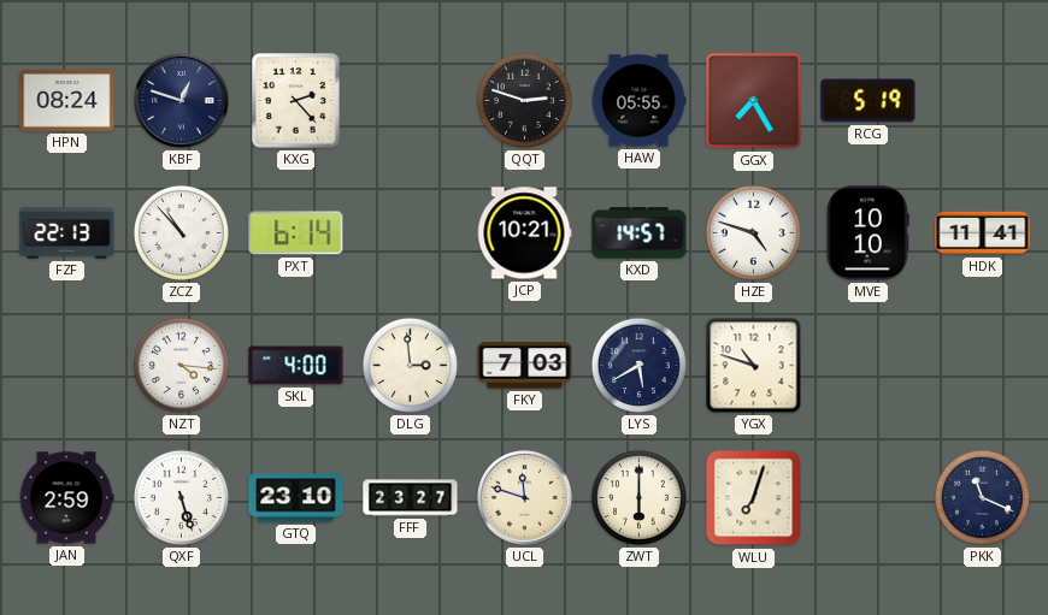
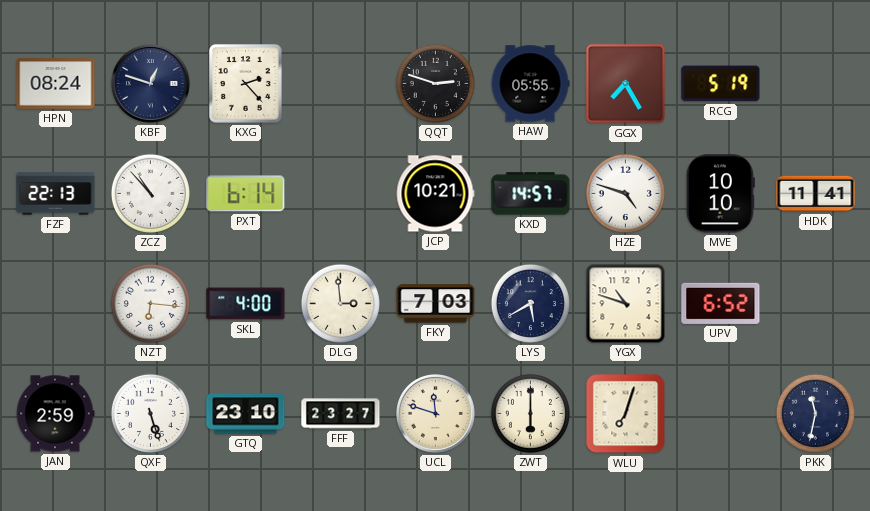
NZT: 4:16 -> 6:16
UPV: none -> 6:52
PKK: 11:19 -> 11:32
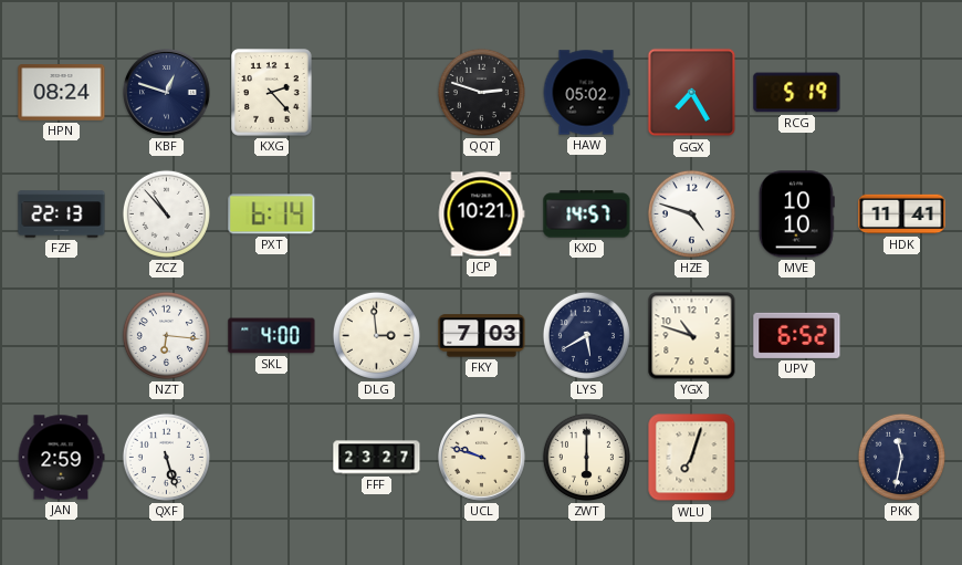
HAW: 05:55 -> 05:02
GTQ: 23:10 -> none
UCL: 11:48 -> 9:48
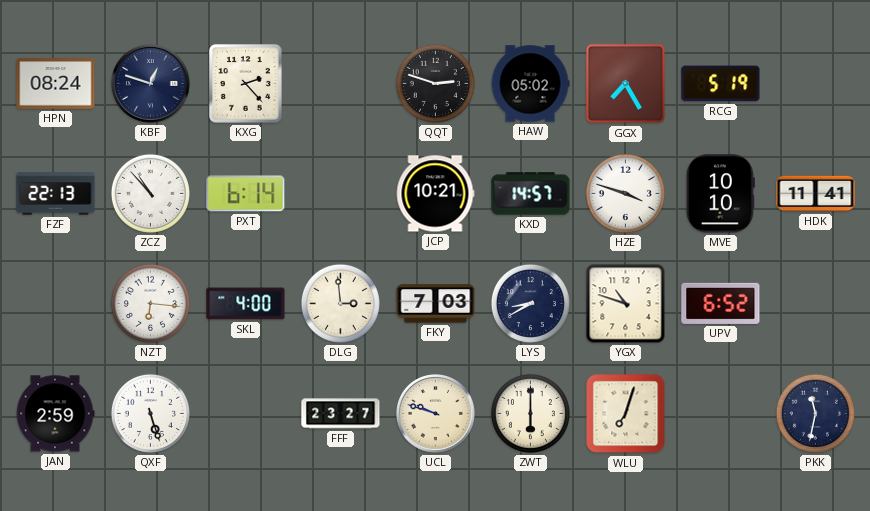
HZE: 4:48 -> 3:48
LYS: 5:40 -> 8:40
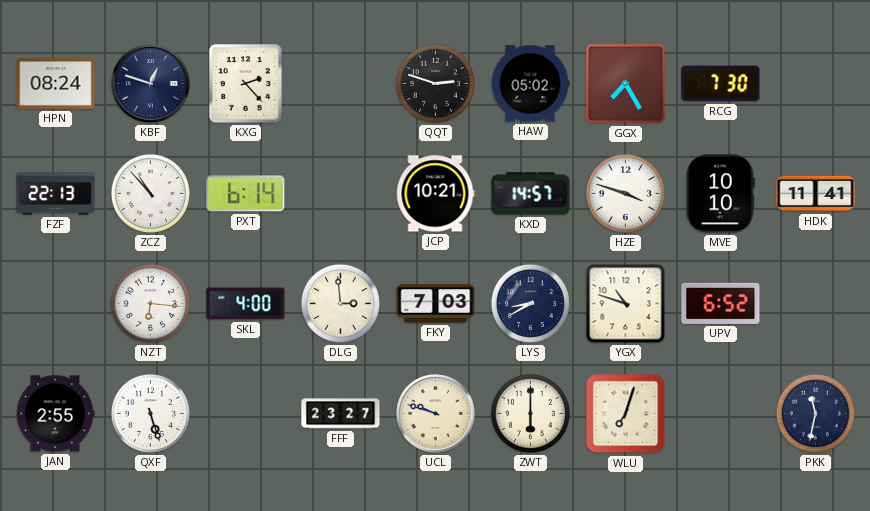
RCG: 5:19 -> 7:30
JAN: 2:59 -> 2:55
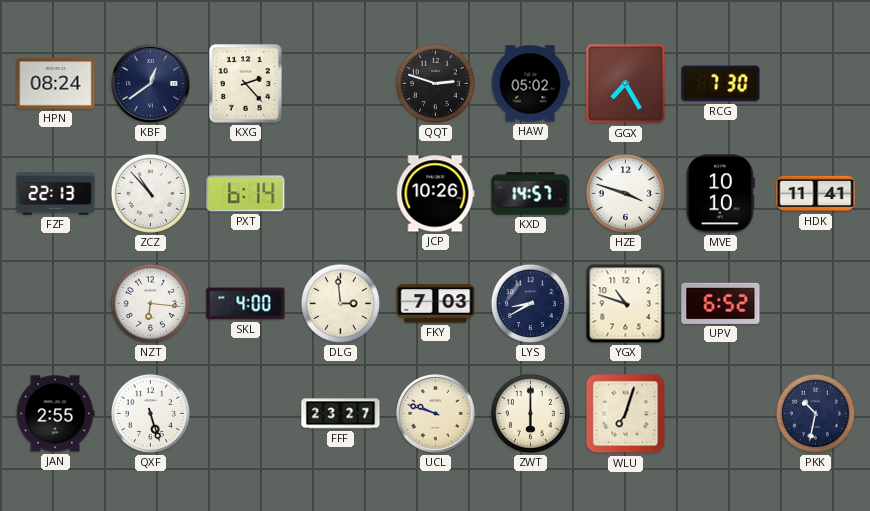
KBF: 12:48 -> 12:39
JCP: 10:21 -> 10:26
PKK: 11:32 -> 10:32
